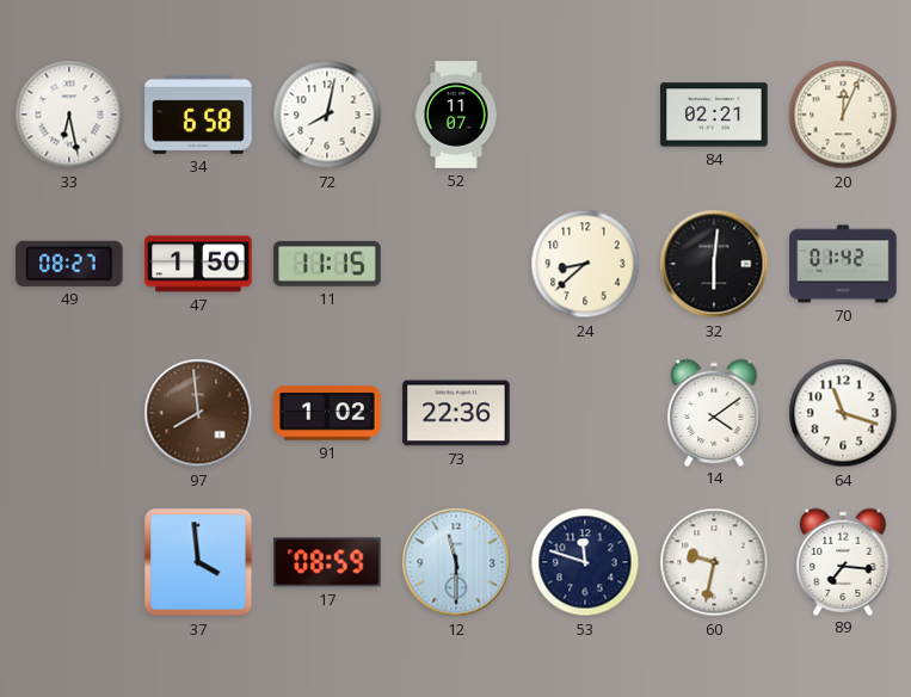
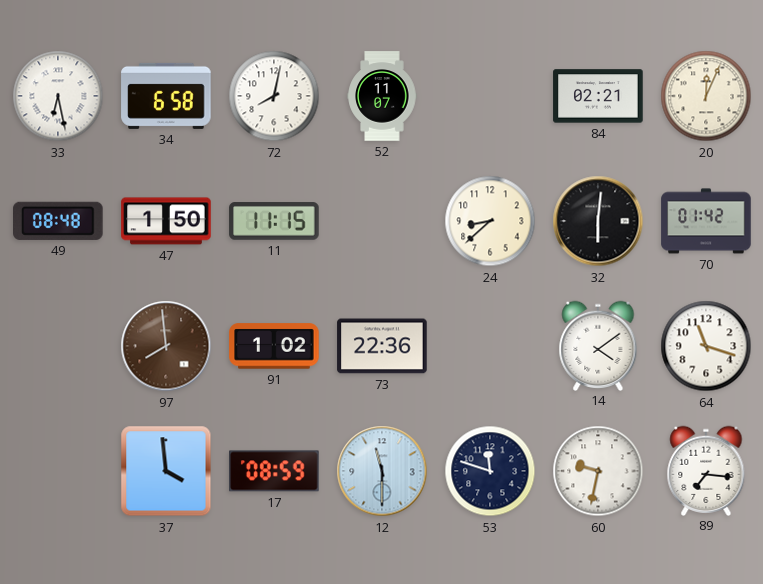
49: 08:27 -> 08:48
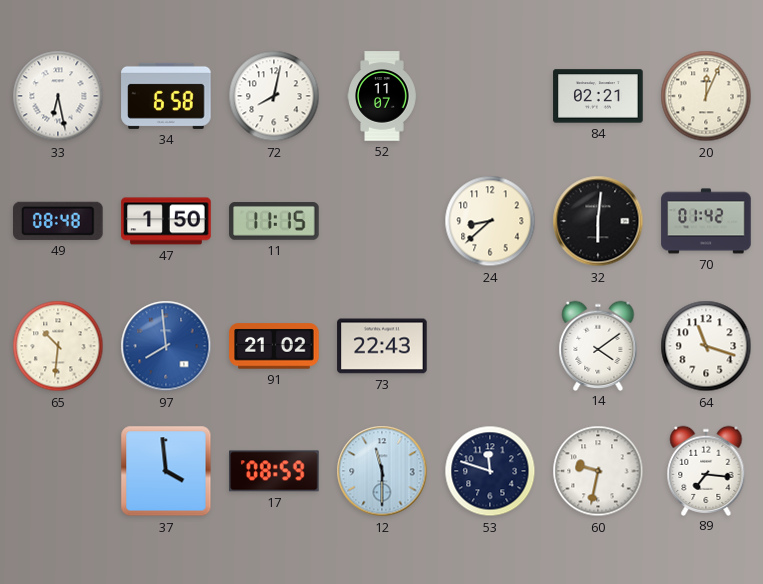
65: none -> 10:31
97 dial: brown -> blue
91: 1:02 -> 21:02
73: 22:36 -> 22:43
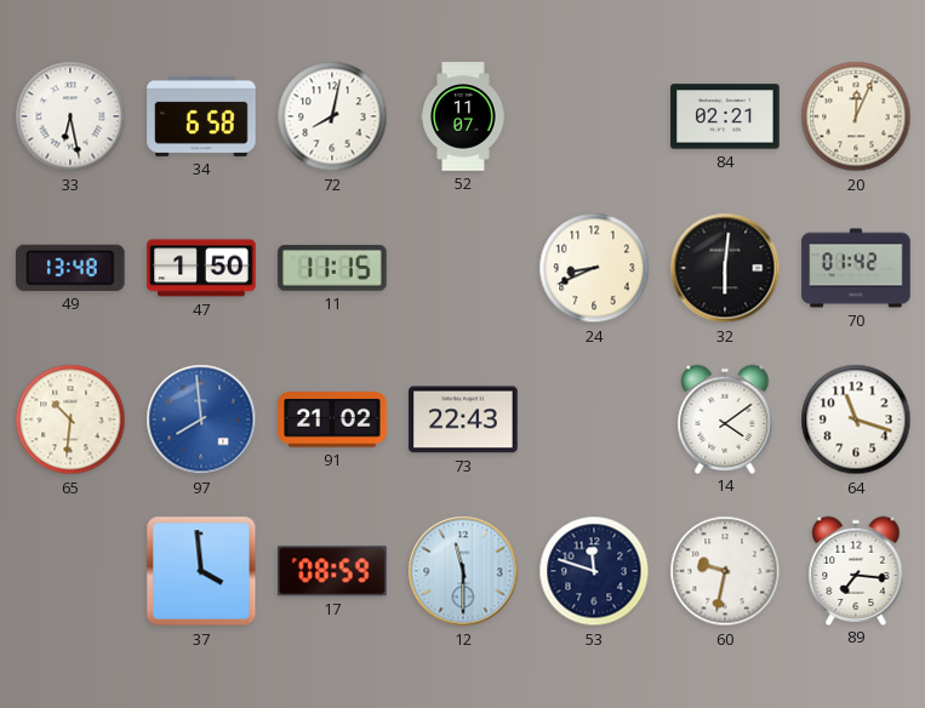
49: 08:48 -> 13:48
24: 8:38 -> 8:41
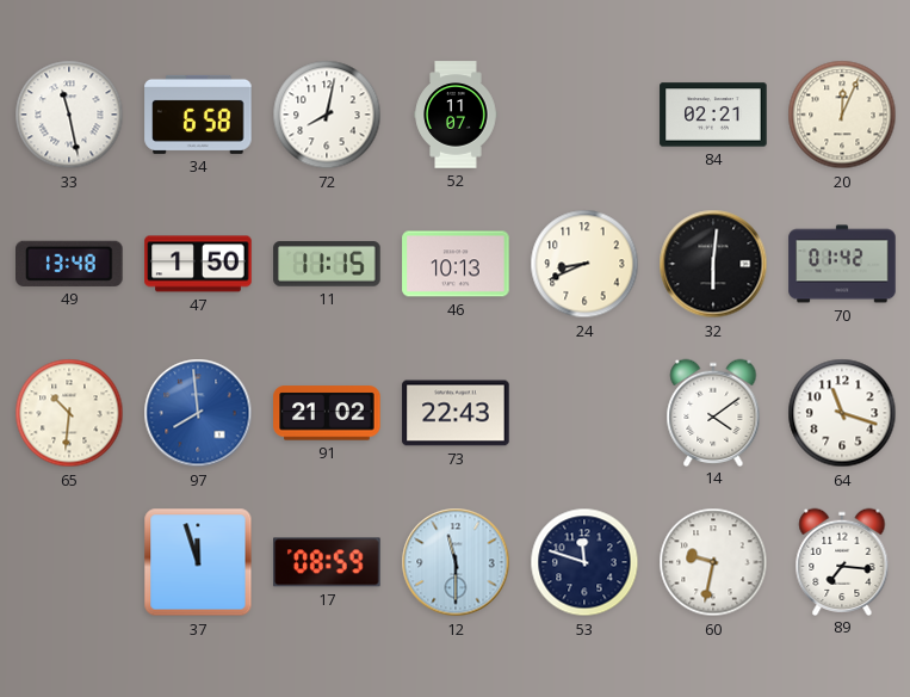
33: 6:28 -> 11:28
46: none -> 10:13
37: 3:59 -> 11:57
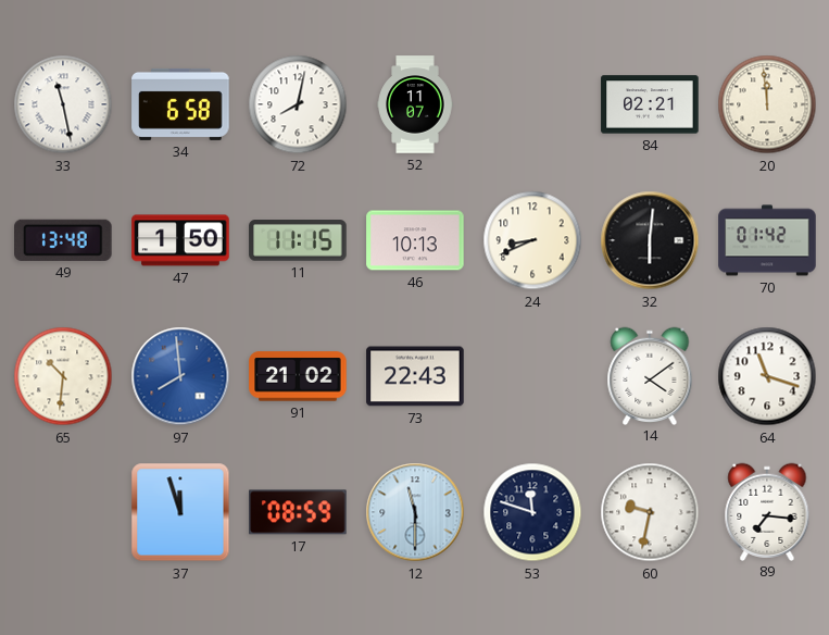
20: 12:04 -> 11:59
